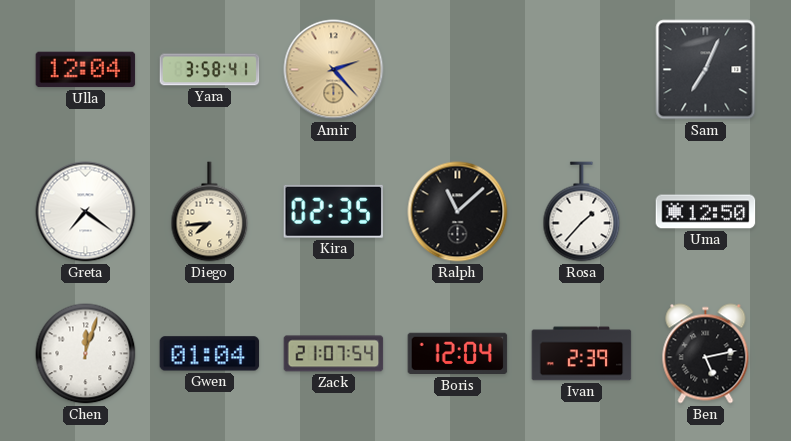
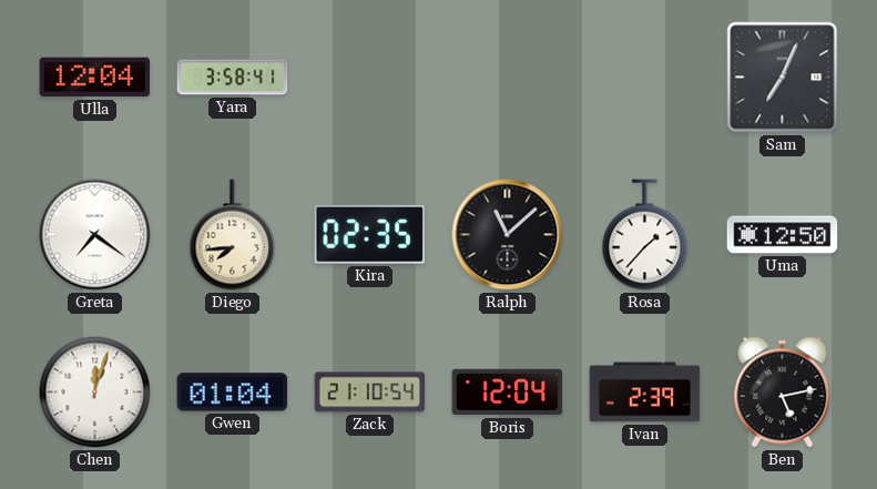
Amir: 2:23 -> none
Zack: 21:07 -> 21:10
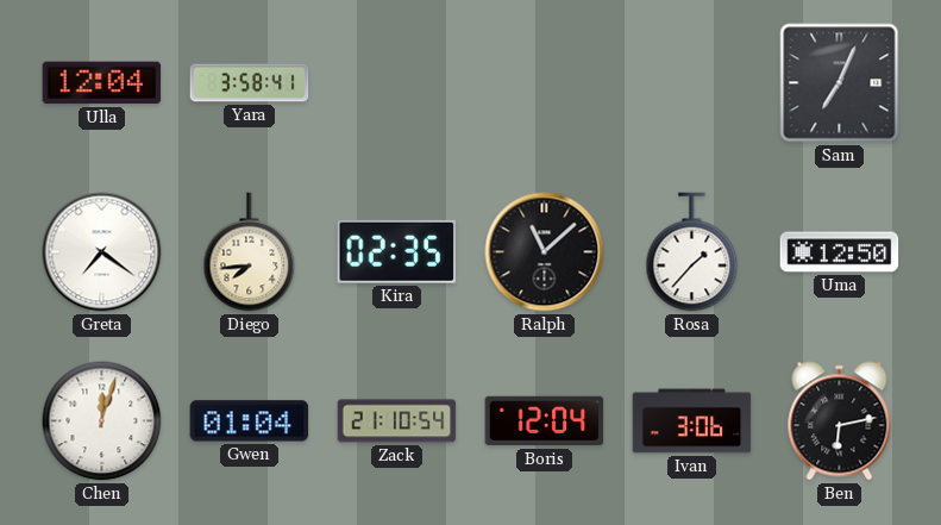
Ivan: 2:39 -> 3:06
Ben: 5:13 -> 6:13
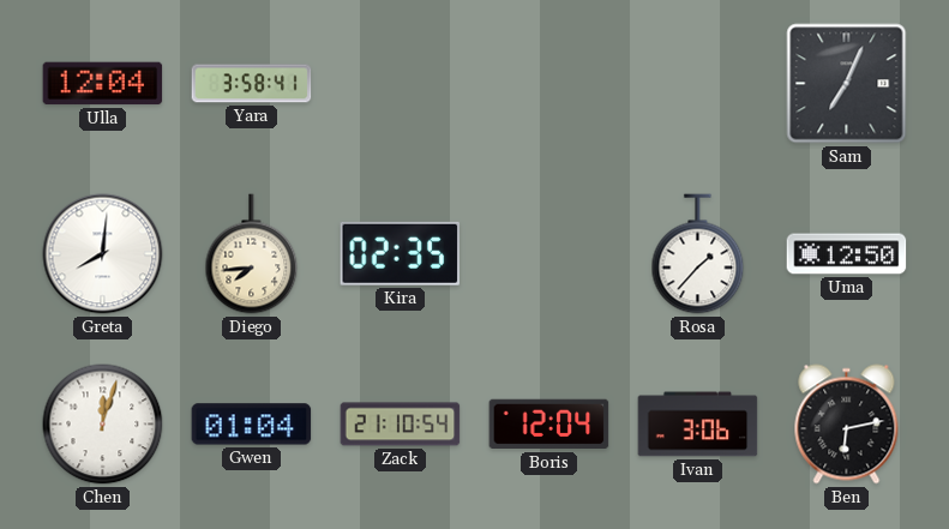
Greta: 7:21 -> 8:01
Ralph: 11:08 -> none
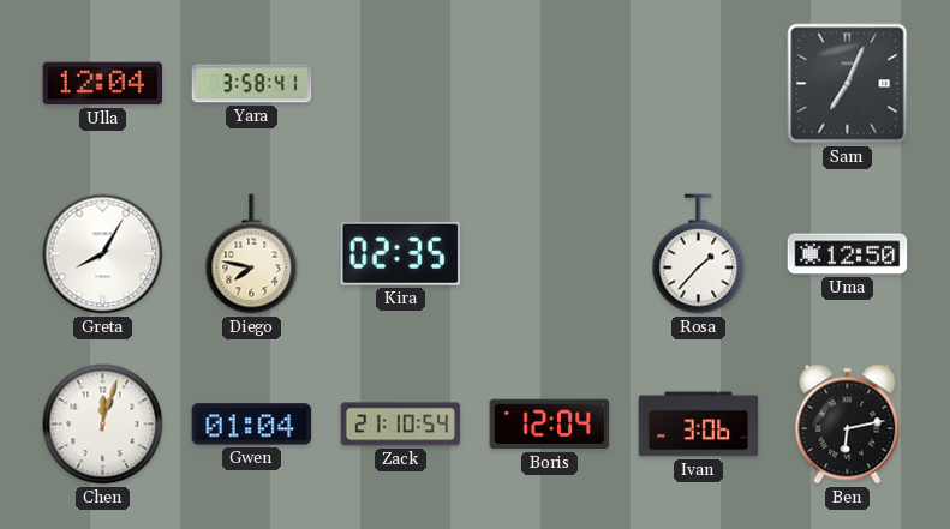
Greta: 8:01 -> 8:05
Diego: 7:44 -> 7:47
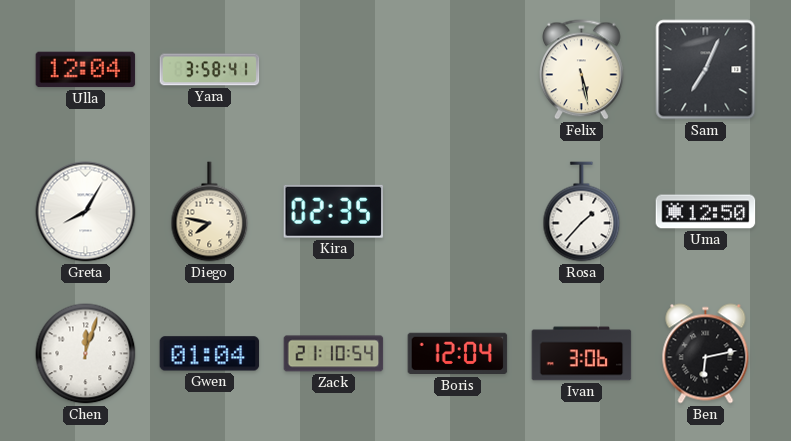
Felix: none -> 5:28
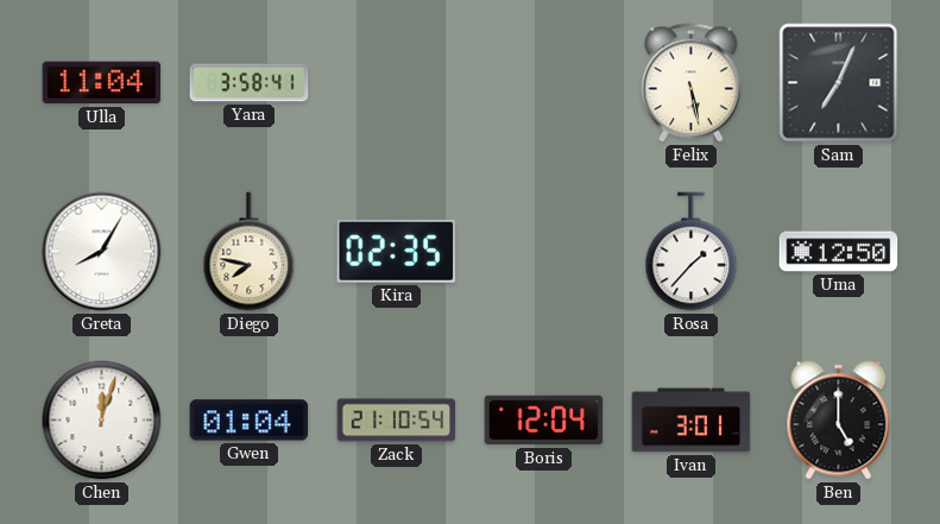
Ulla: 12:04 -> 11:04
Ivan: 3:06 -> 3:01
Ben: 6:13 -> 5:00
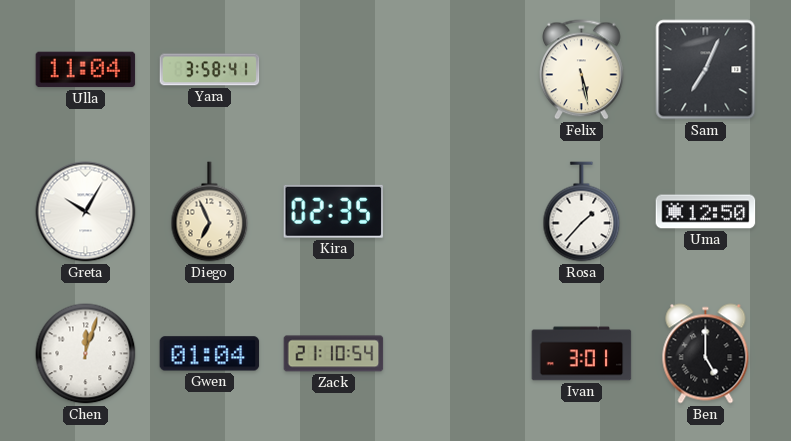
Greta: 8:05 -> 10:05
Diego: 7:47 -> 6:56
Boris: 12:04 -> none
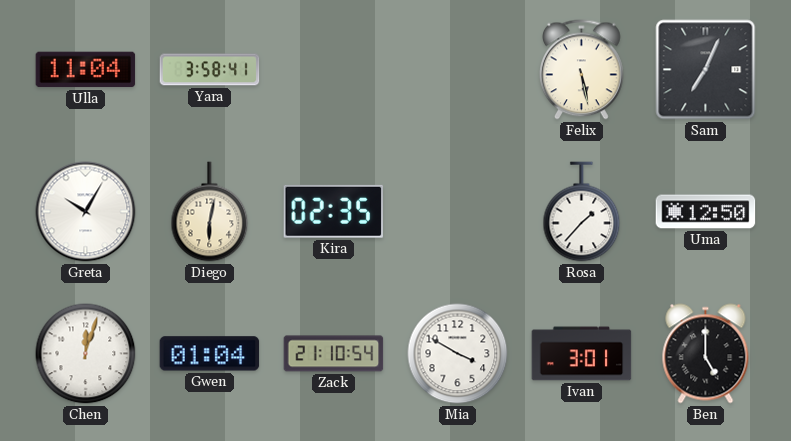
Diego: 6:56 -> 6:02
Mia: none -> 3:50
